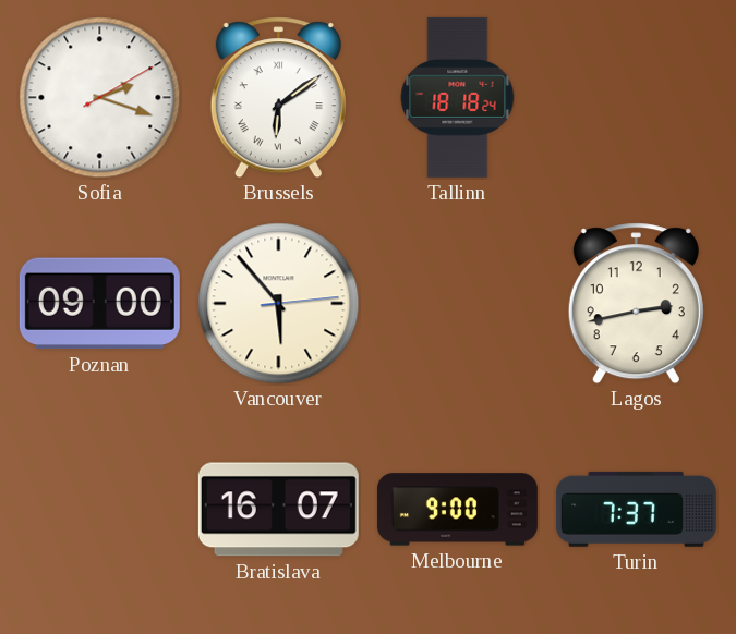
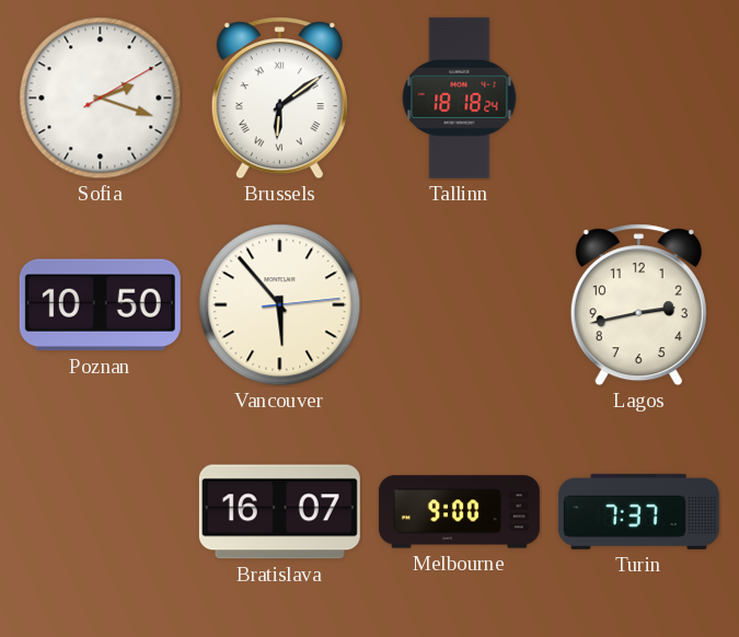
Poznan: 09:00 -> 10:50
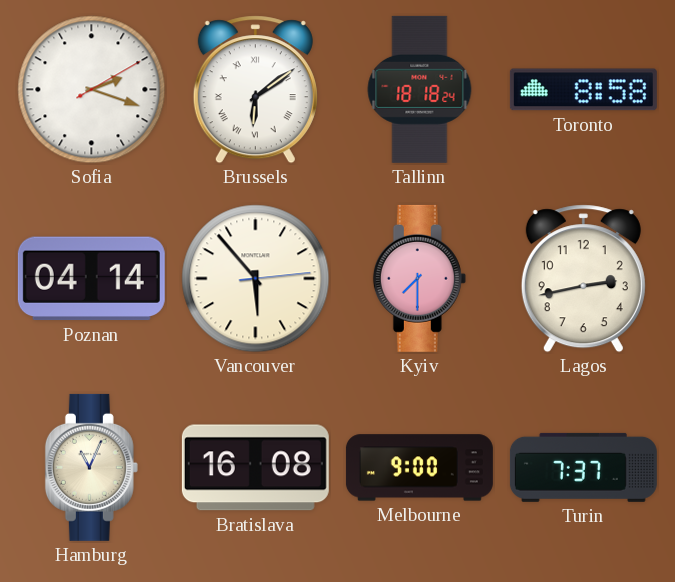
Toronto: none -> 8:58
Poznan: 10:50 -> 04:14
Kyiv: none -> 7:30
Hamburg: none -> 11:04
Bratislava: 16:07 -> 16:08
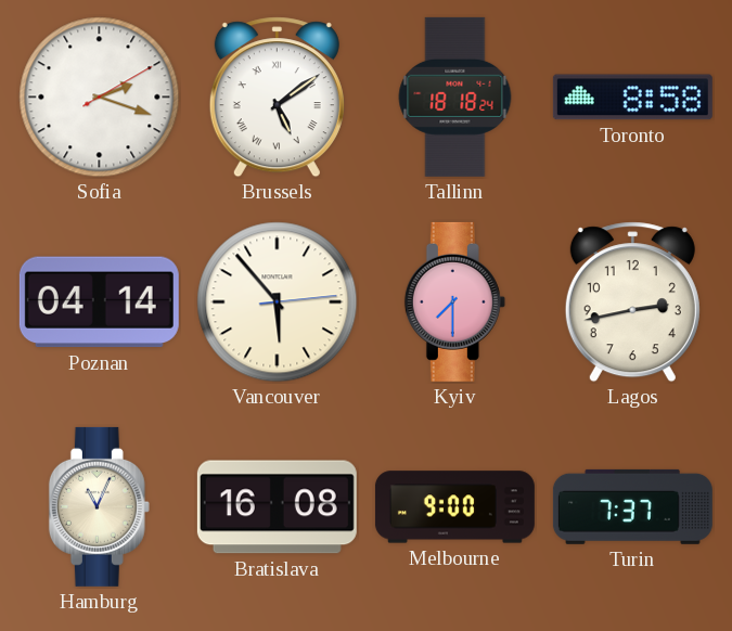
Brussels: 6:09 -> 5:09
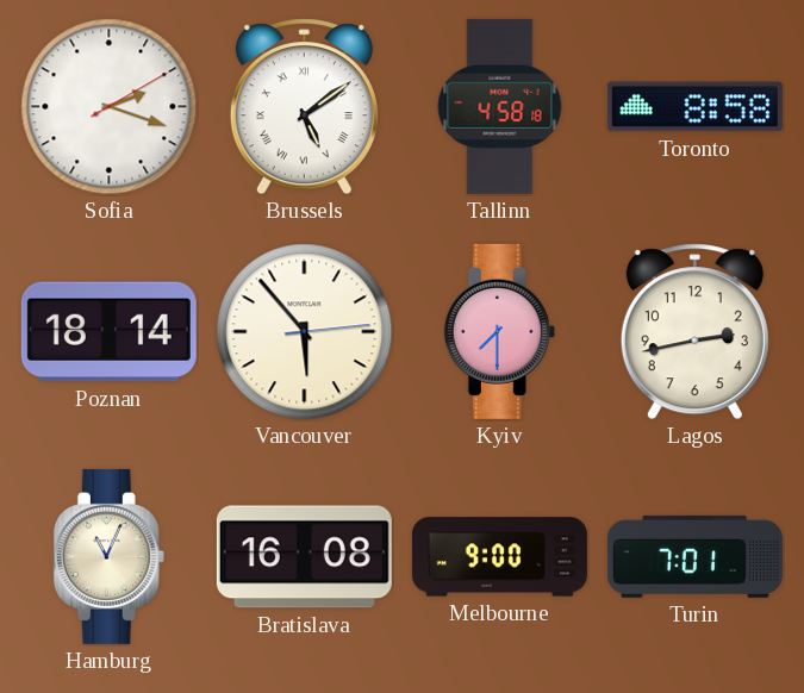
Tallinn: 18:18 -> 4:58
Poznan: 04:14 -> 18:14
Turin: 7:37 -> 7:01
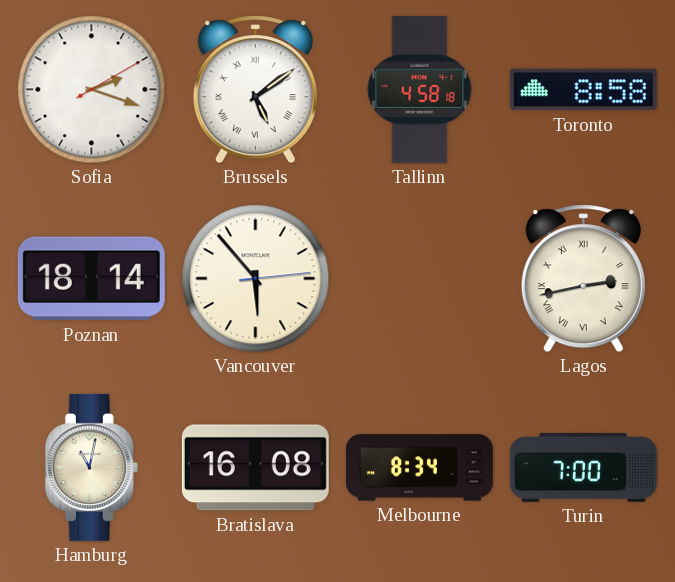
Kyiv: 7:30 -> none
Lagos numerals: Arabic -> Roman
Hamburg: 11:04 -> 11:02
Melbourne: 9:00 -> 8:34
Turin: 7:01 -> 7:00
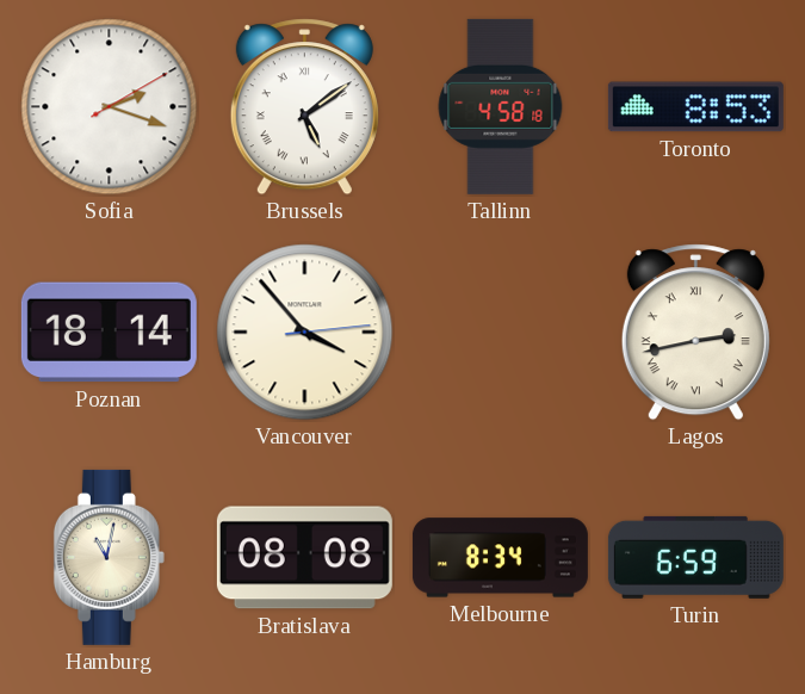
Toronto: 8:58 -> 8:53
Vancouver: 5:53 -> 3:53
Bratislava: 16:08 -> 08:08
Turin: 7:00 -> 6:59
